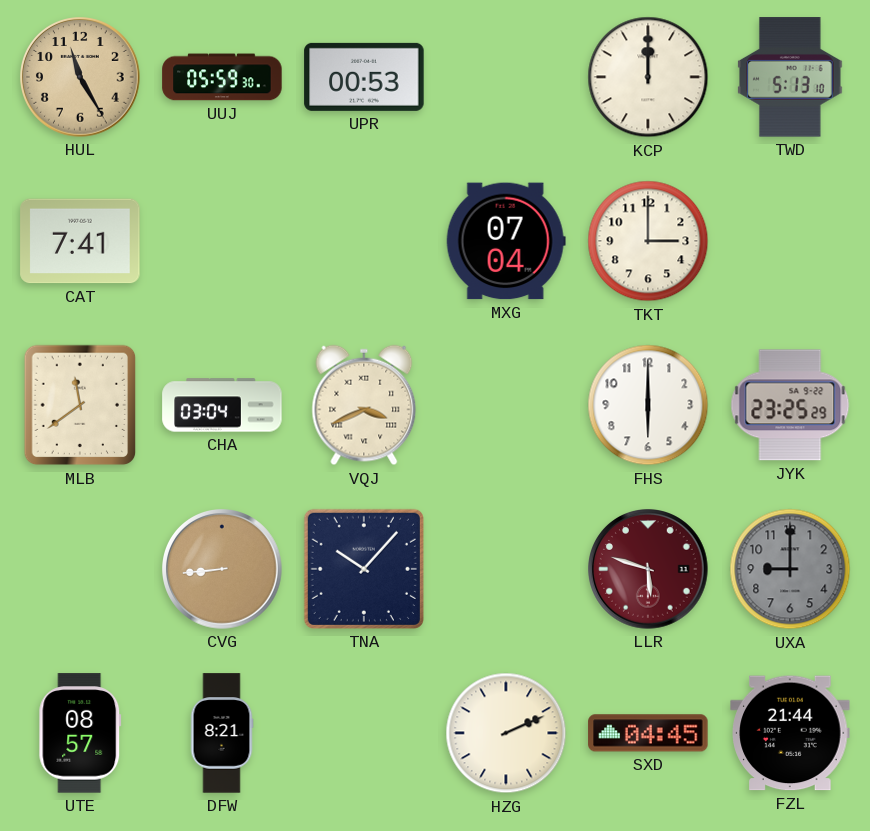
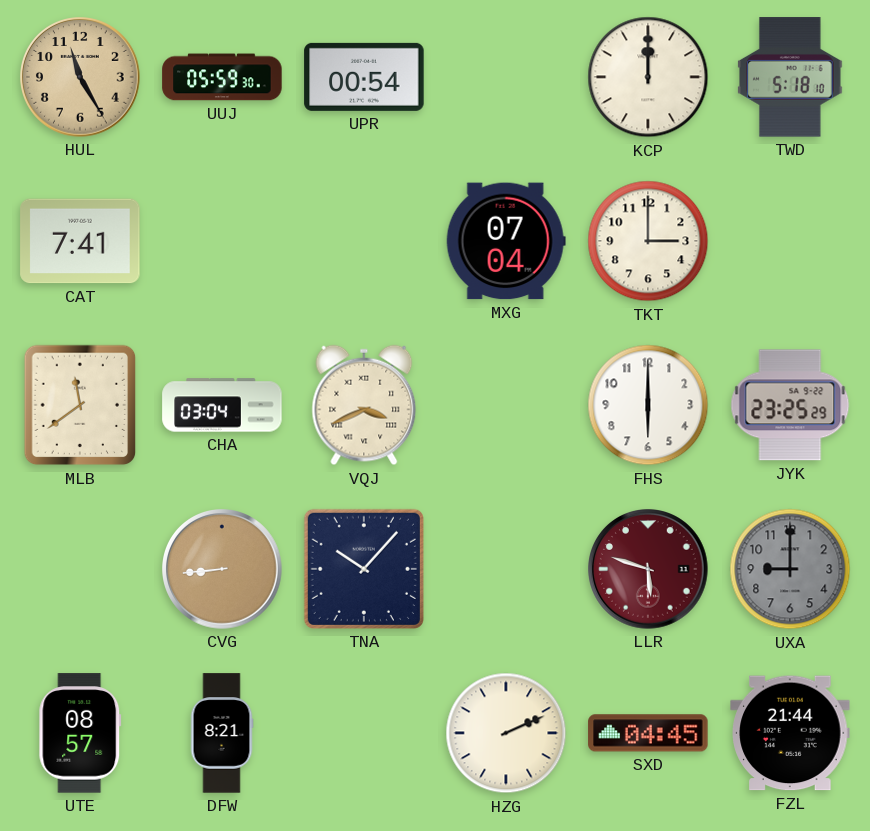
UPR: 00:53 -> 00:54
TWD: 5:13 -> 5:18
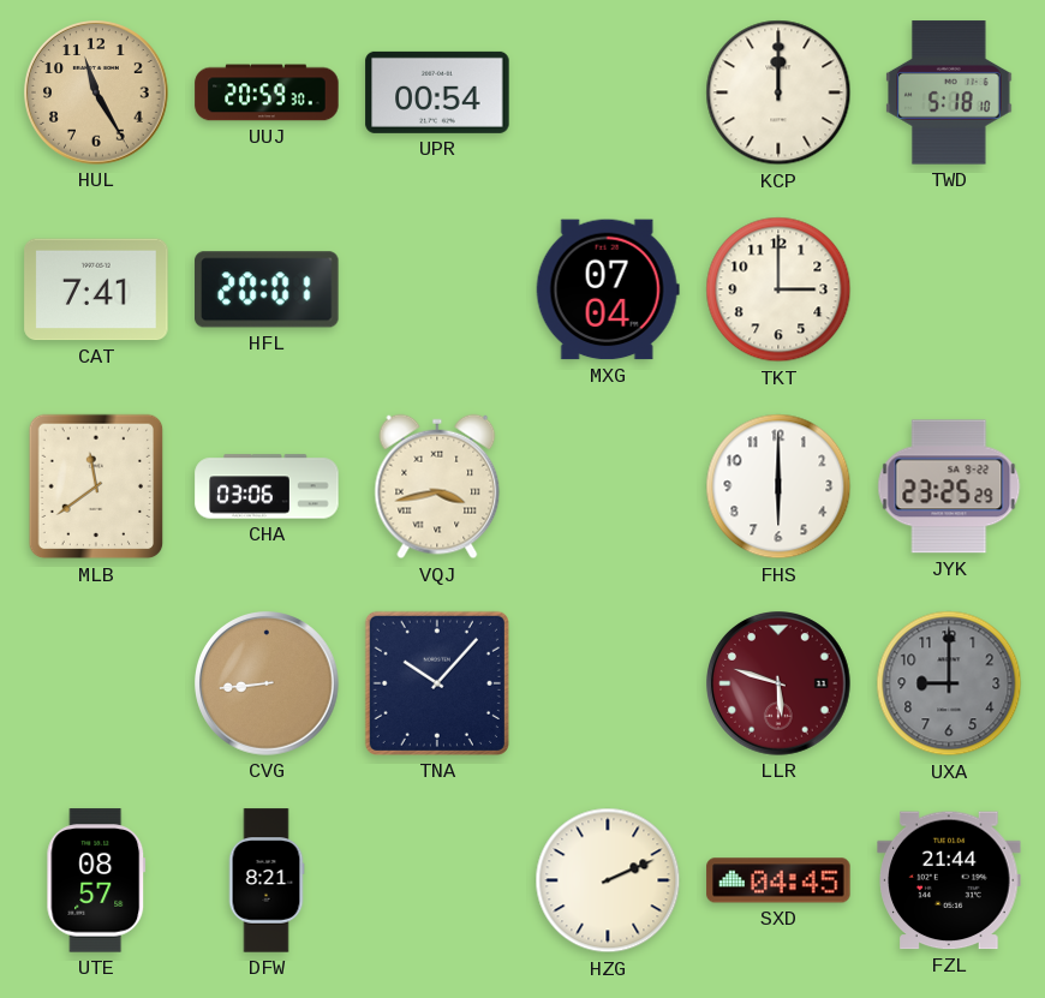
UUJ: 05:59 -> 20:59
HFL: none -> 20:01
CHA: 03:04 -> 03:06
VQJ: 3:41 -> 3:43
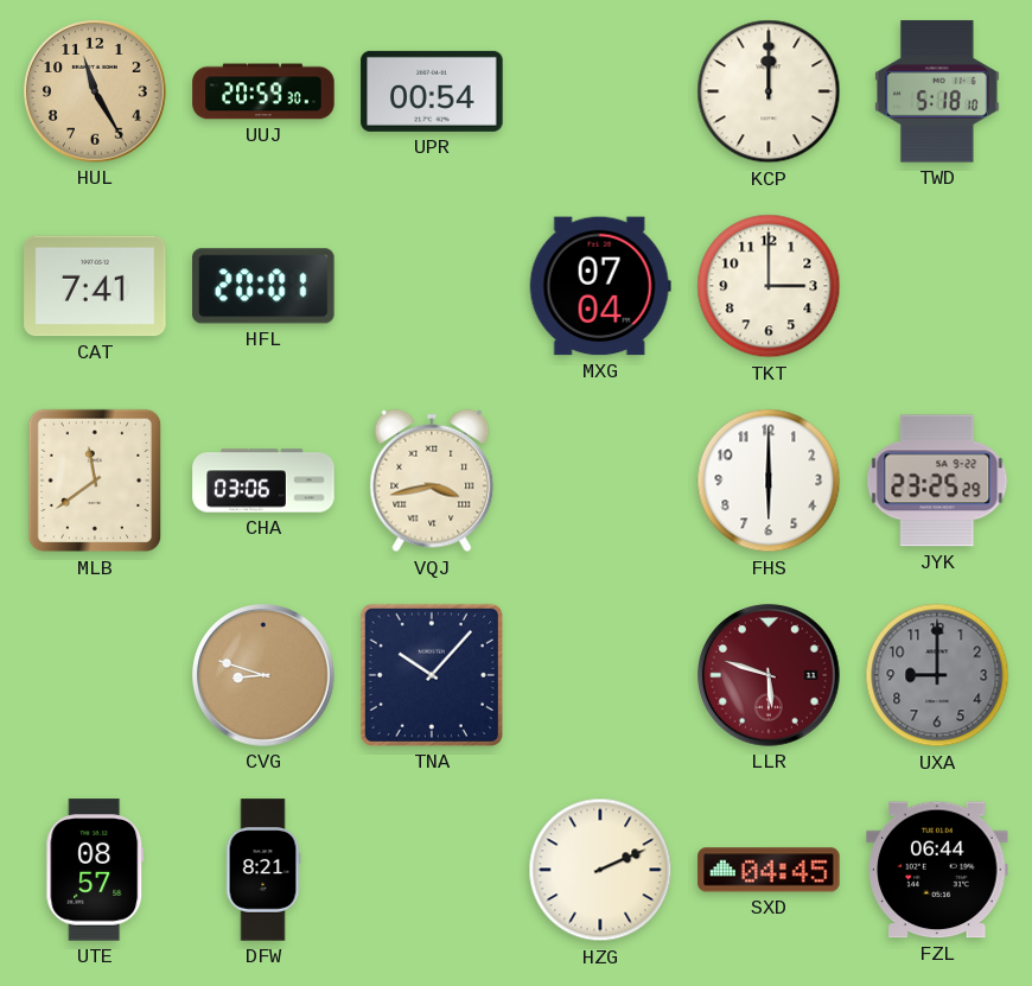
CVG: 8:44 -> 8:48
FZL: 21:44 -> 06:44
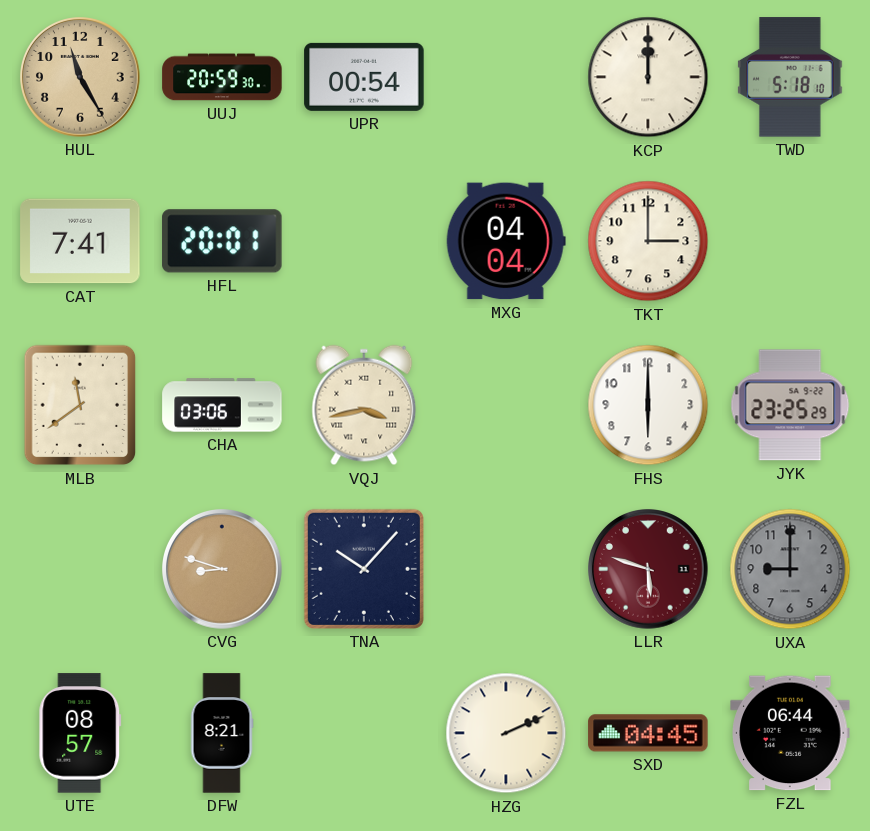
MXG: 07:04 -> 04:04
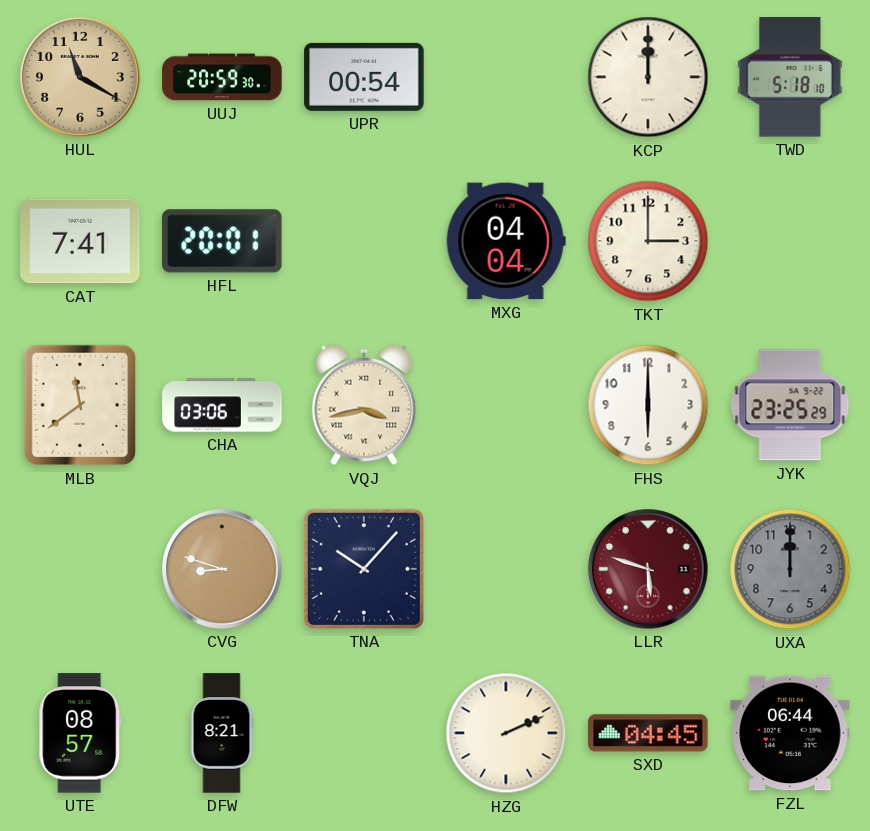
HUL: 11:25 -> 11:20
UXA: 9:00 -> 12:00
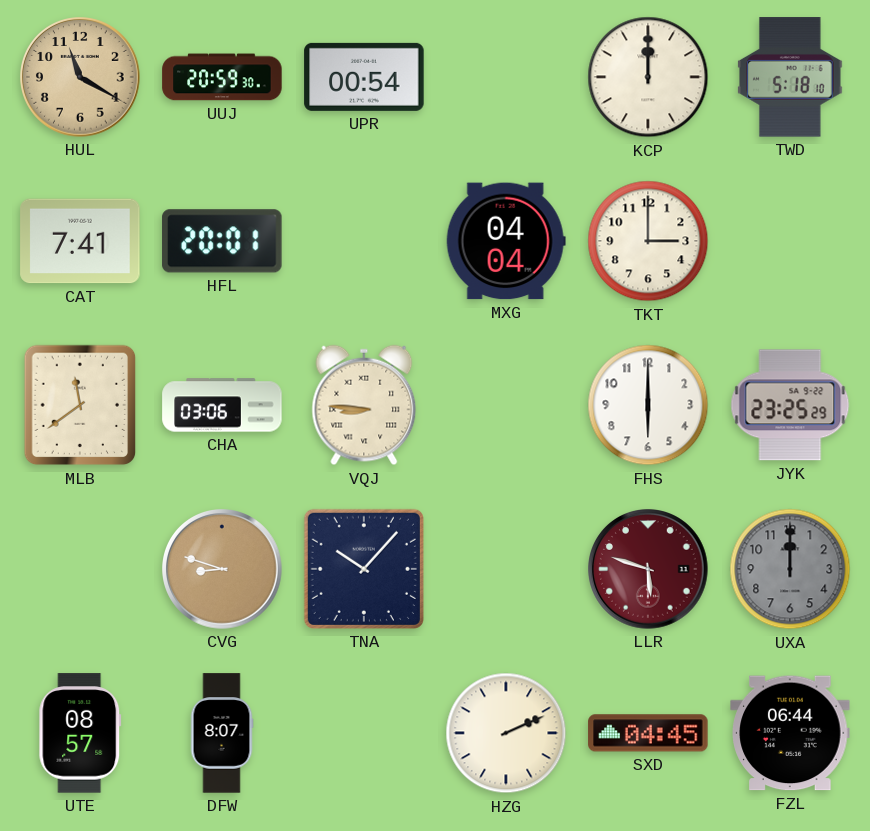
VQJ: 3:43 -> 8:46
DFW: 8:21 -> 8:07
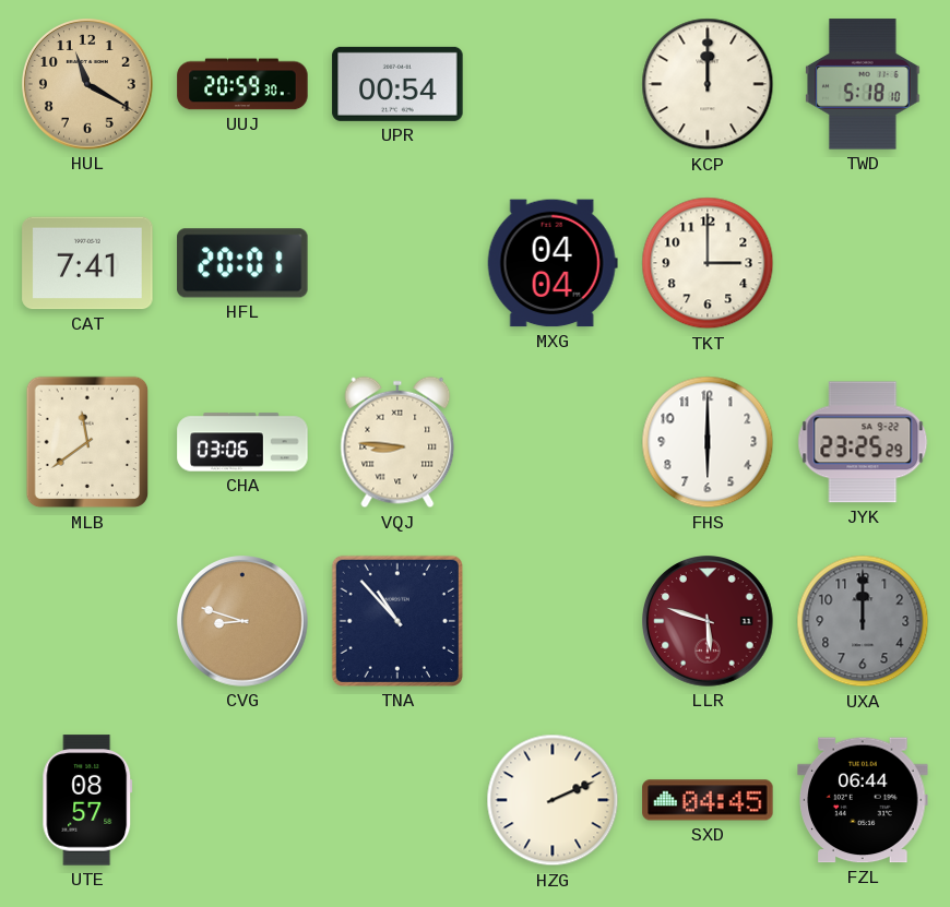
TNA: 10:07 -> 10:53
DFW: 8:07 -> none
